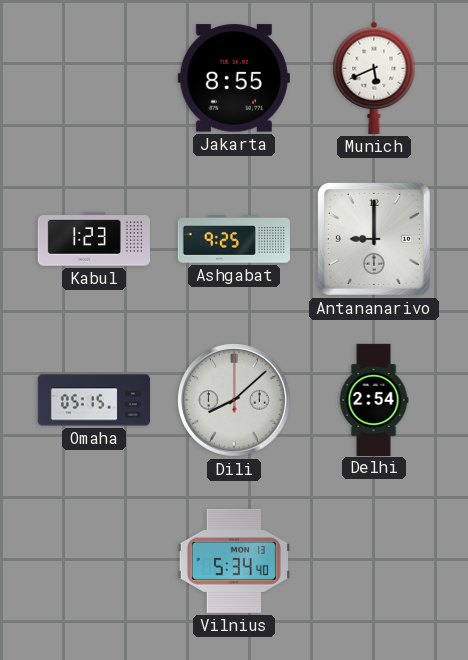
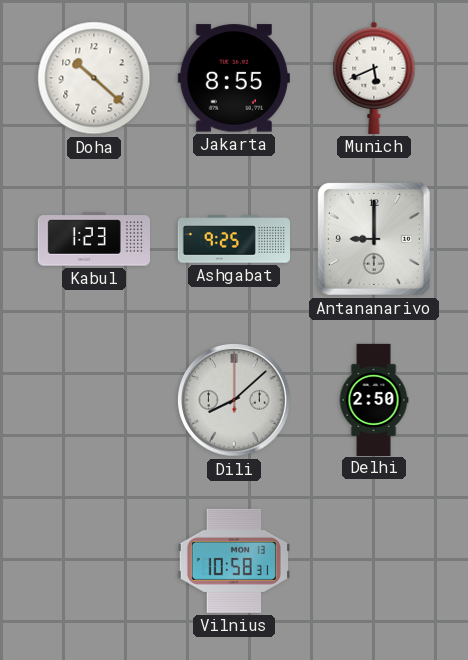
Doha: none -> 10:22
Omaha: 05:15 -> none
Delhi: 2:54 -> 2:50
Vilnius: 5:34 -> 10:58
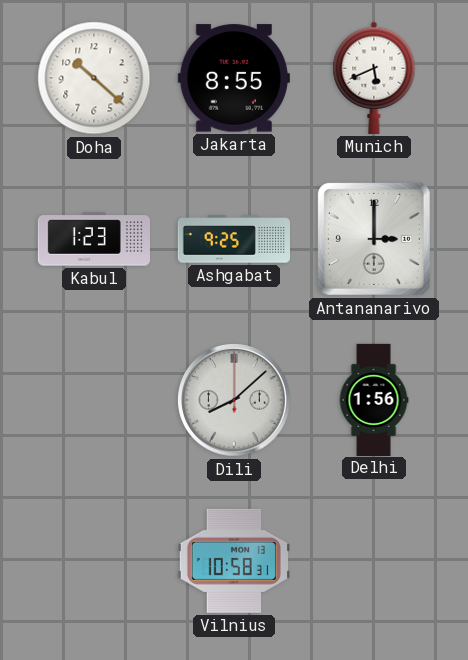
Antananarivo: 9:00 -> 3:00
Delhi: 2:50 -> 1:56
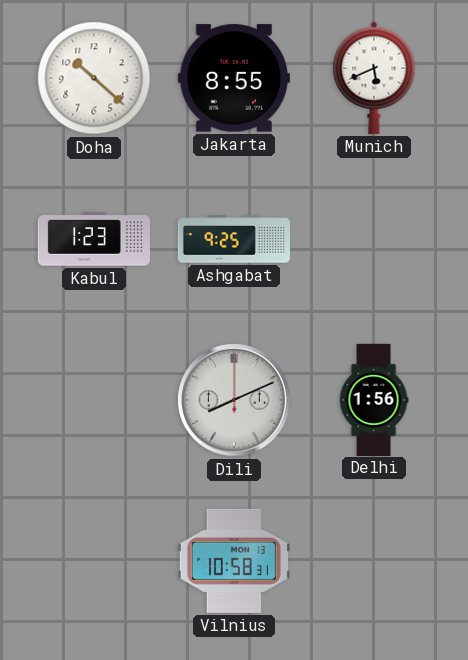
Antananarivo: 3:00 -> none
Dili: 8:08 -> 8:11
